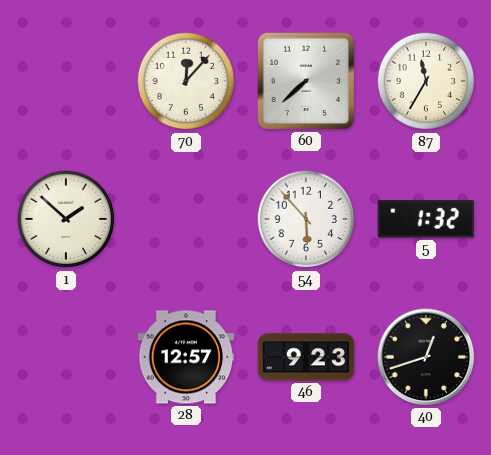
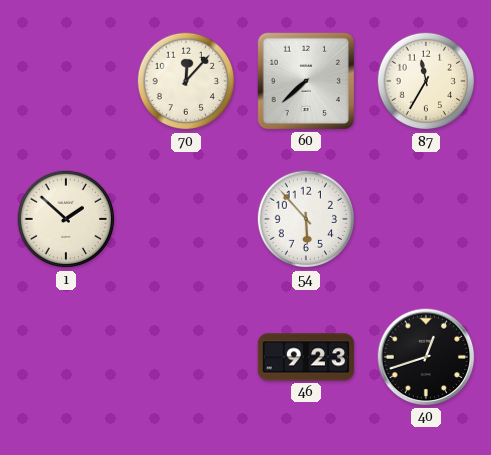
5: 1:32 -> none
28: 12:57 -> none
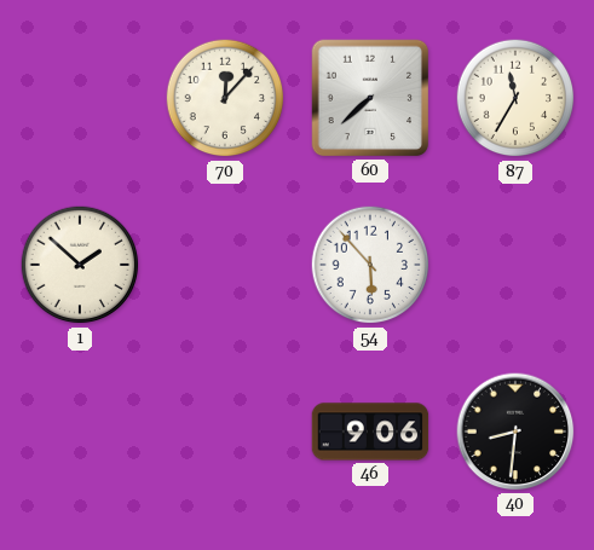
46: 9:23 -> 9:06
40: 12:42 -> 8:31
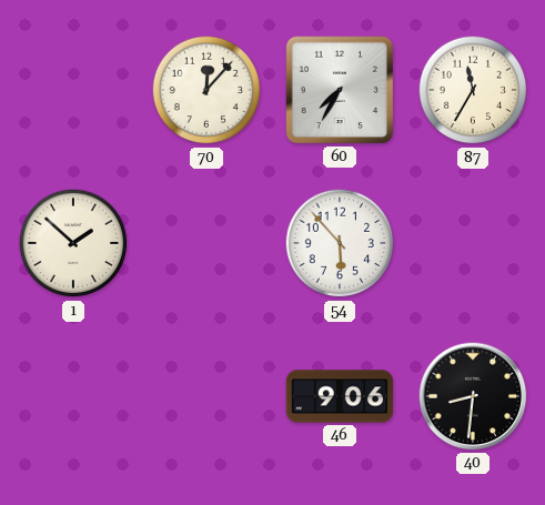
60: 7:38 -> 7:35
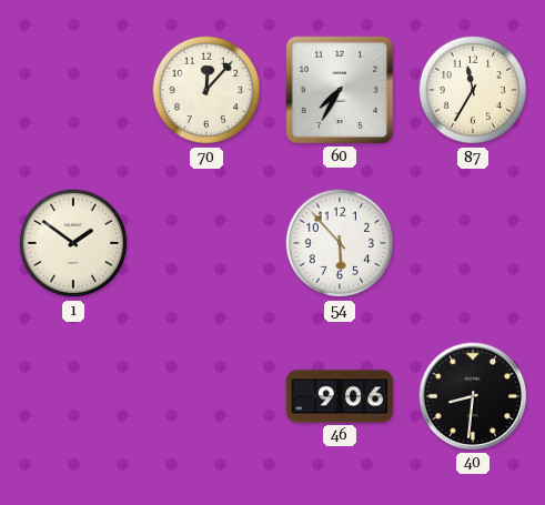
1: 1:52 -> 1:51
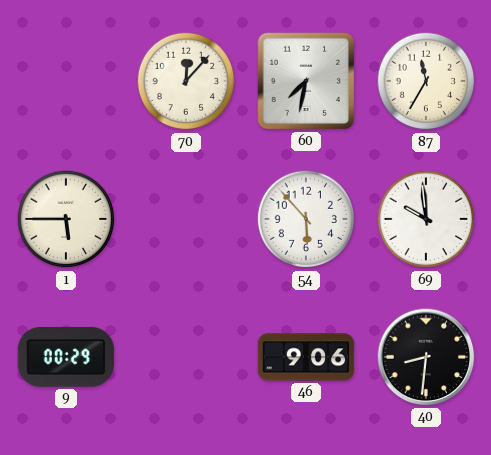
60: 7:35 -> 7:32
1: 1:51 -> 5:45
69: none -> 9:59
9: none -> 00:29
